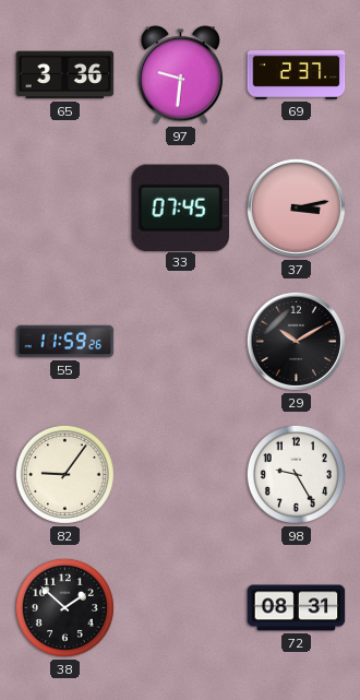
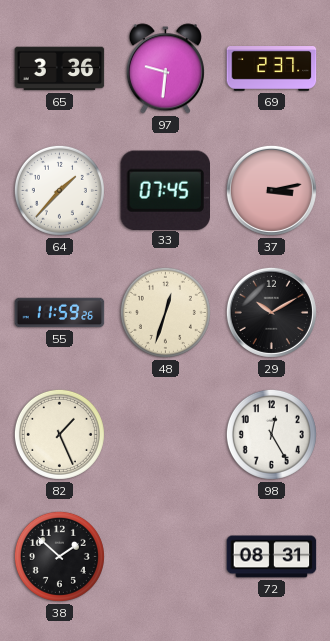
64: none -> 1:37
48: none -> 12:33
82: 9:06 -> 1:26
98: 9:25 -> 12:25
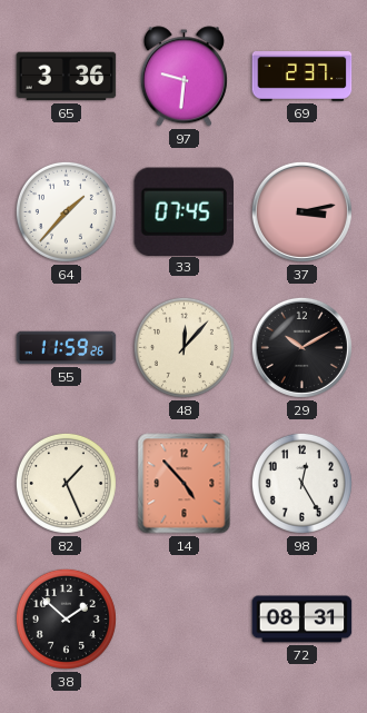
48: 12:33 -> 12:07
14: none -> 4:53
